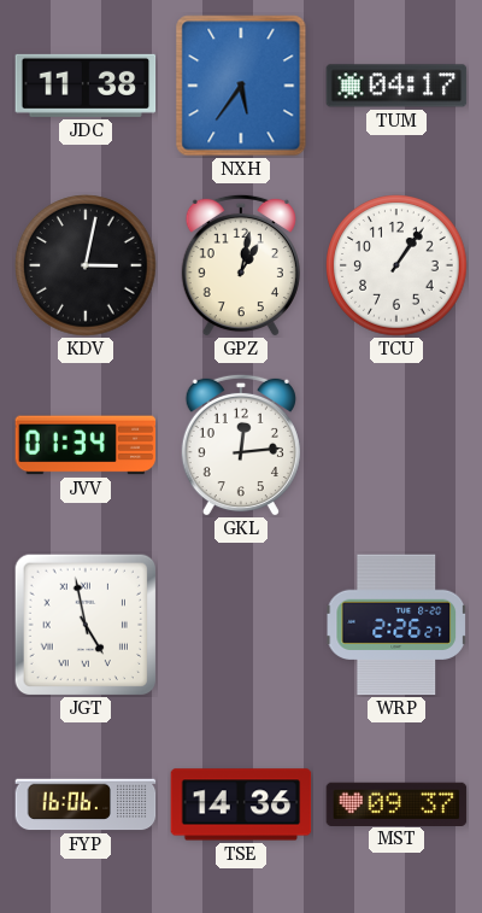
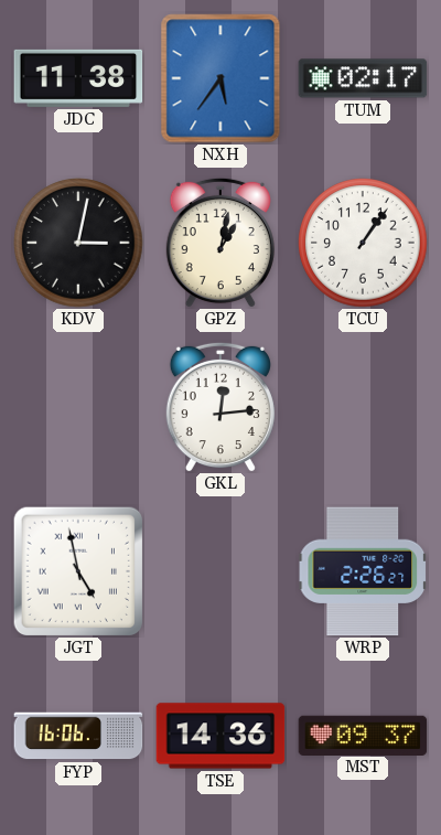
TUM: 04:17 -> 02:17
JVV: 01:34 -> none
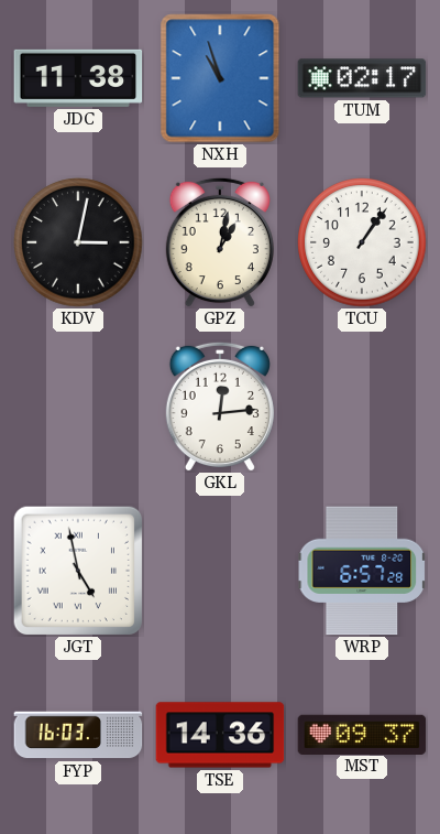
NXH: 5:36 -> 10:57
WRP: 2:26 -> 6:57
FYP: 16:06 -> 16:03
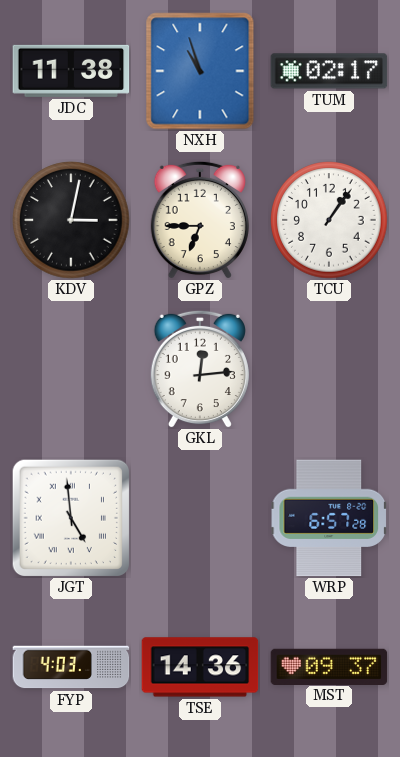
GPZ: 1:02 -> 6:45
JGT: 4:58 -> 4:59
FYP: 16:03 -> 4:03
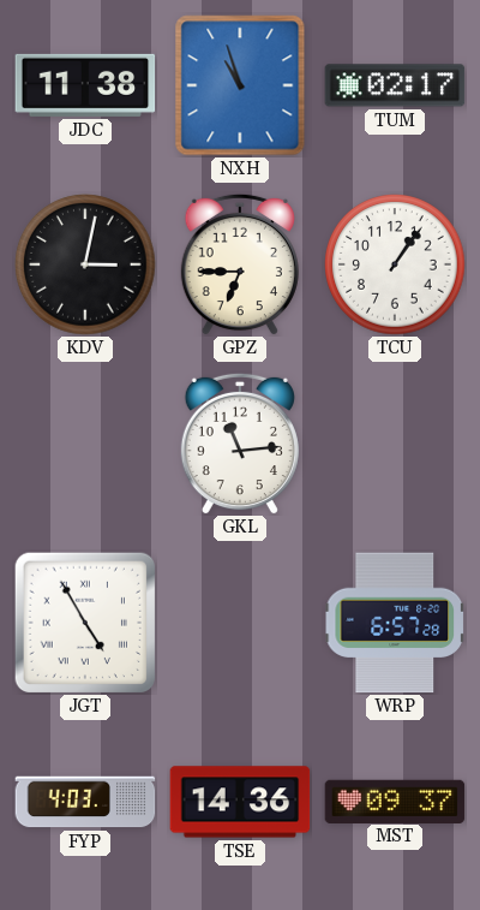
GKL: 12:14 -> 11:14
JGT: 4:59 -> 4:55
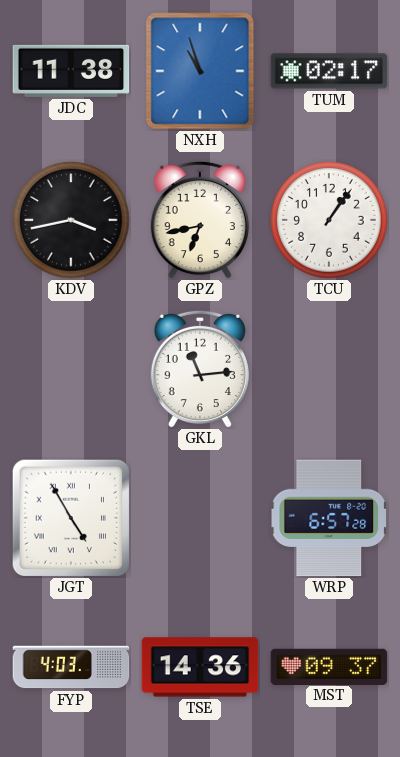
KDV: 3:02 -> 3:43
GPZ: 6:45 -> 6:43
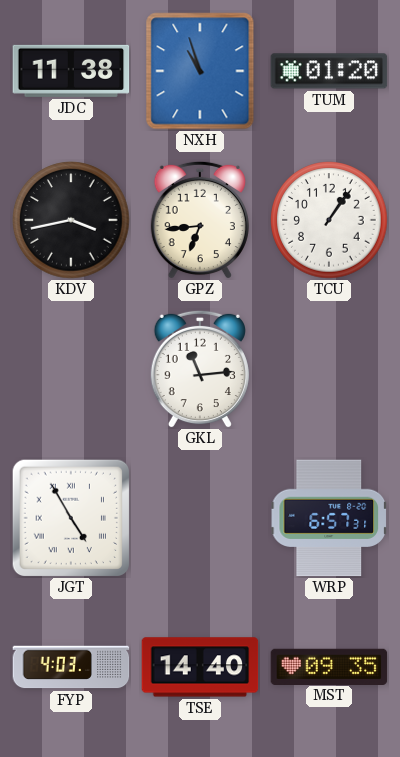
TUM: 02:17 -> 01:20
GPZ: 6:43 -> 6:44
WRP: 6:57:28 -> 6:57:31
TSE: 14:36 -> 14:40
MST: 09:37 -> 09:35
